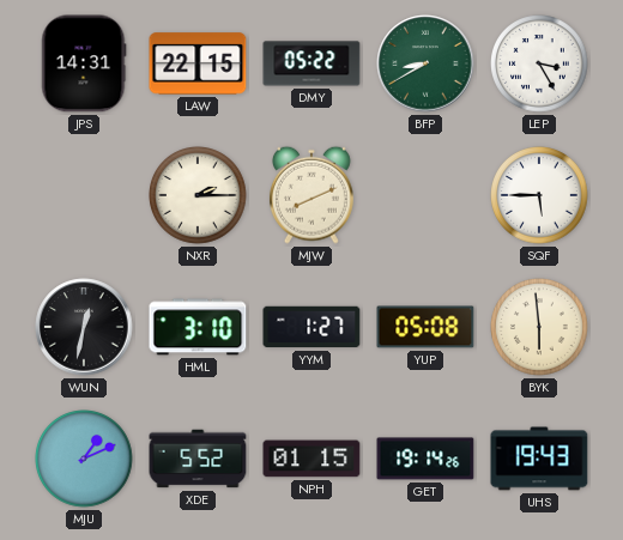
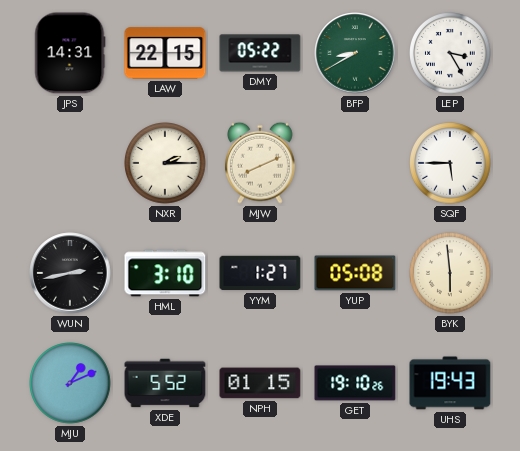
WUN: 12:32 -> 2:43
GET: 19:14 -> 19:10
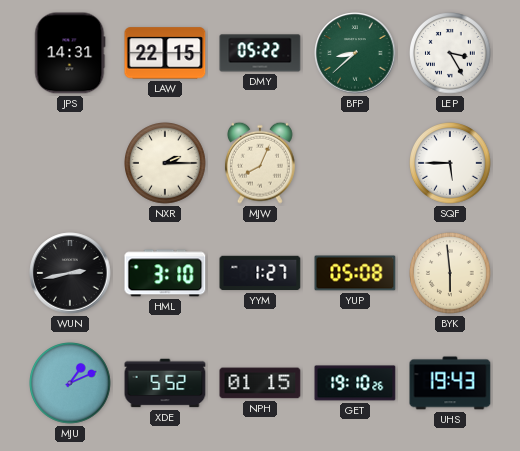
BFP: 8:40 -> 8:38
MJW: 8:11 -> 8:04
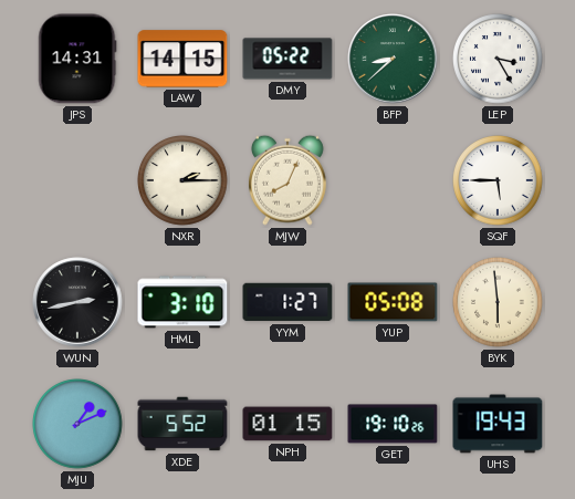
LAW: 22:15 -> 14:15
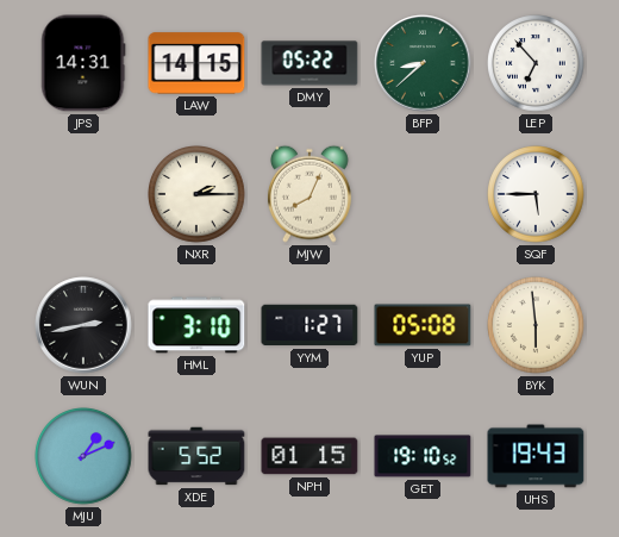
LEP: 3:25 -> 6:53
GET: 19:10:26 -> 19:10:52
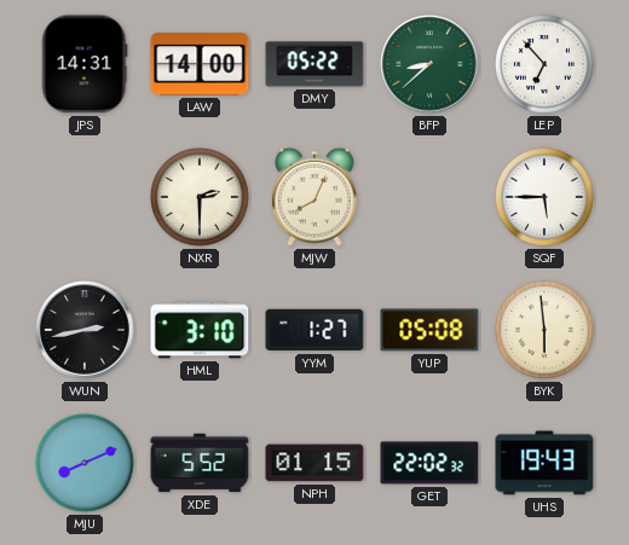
LAW: 14:15 -> 14:00
NXR: 2:15 -> 2:30
MJU: 1:11 -> 8:11
GET: 19:10 -> 22:02
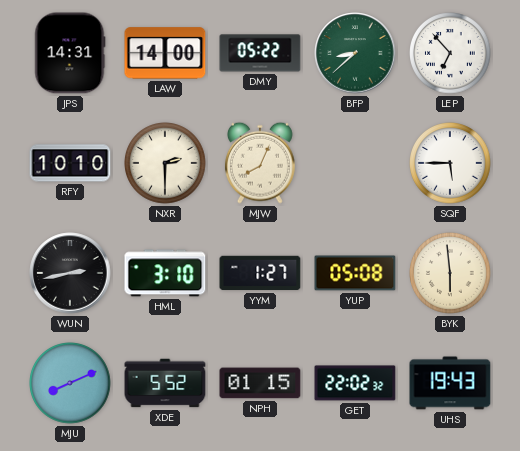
RFY: none -> 10:10
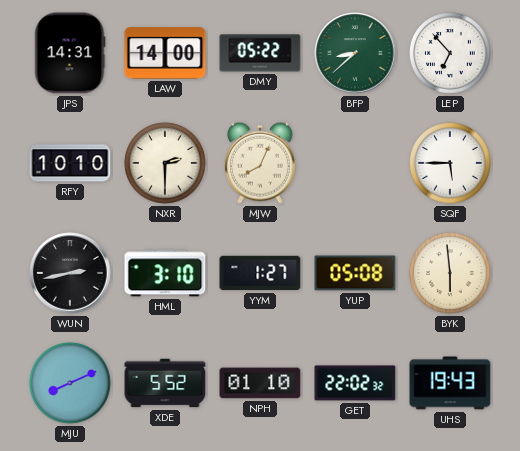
NPH: 01:15 -> 01:10
